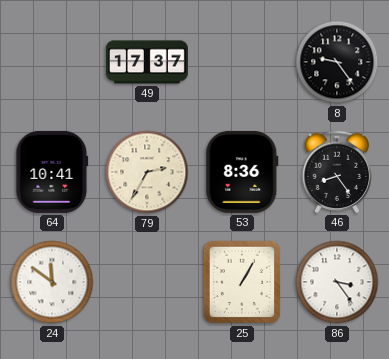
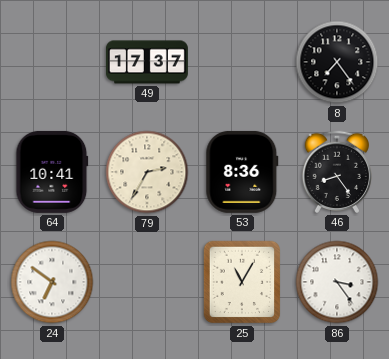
8: 9:24 -> 7:24
24: 11:51 -> 6:51
25: 1:05 -> 11:05
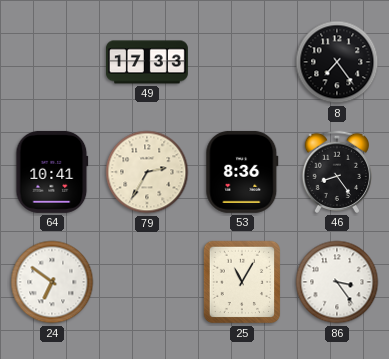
49: 17:37 -> 17:33
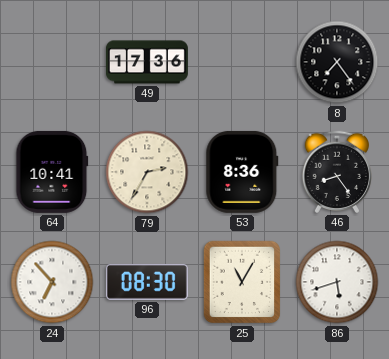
49: 17:33 -> 17:36
24: 6:51 -> 6:53
96: none -> 08:30
86: 3:24 -> 5:42
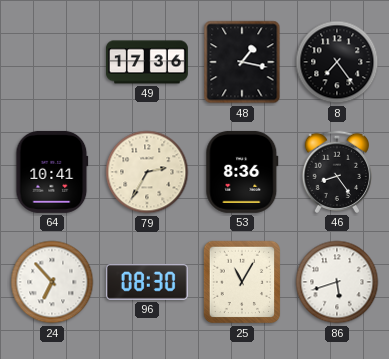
48: none -> 1:17
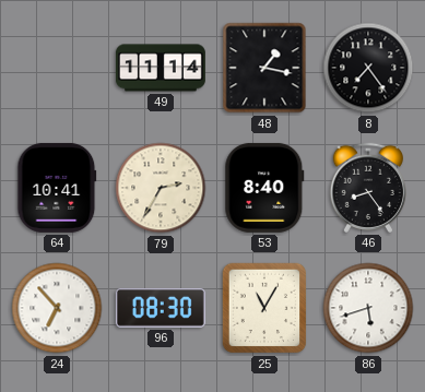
49: 17:36 -> 11:14
53: 8:36 -> 8:40
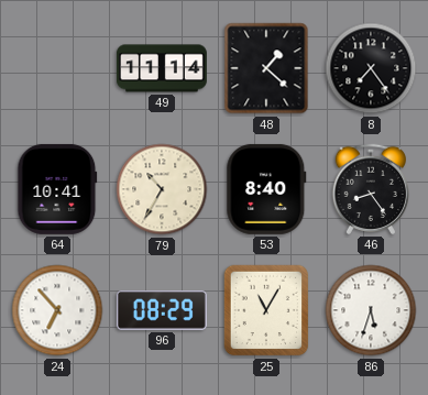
48: 1:17 -> 1:22
79: 2:35 -> 10:35
96: 08:30 -> 08:29
86: 5:42 -> 5:33
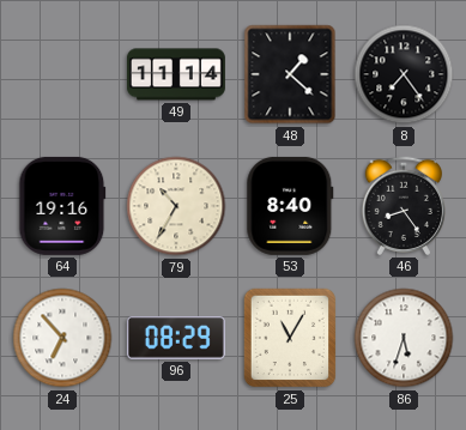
64: 10:41 -> 19:16
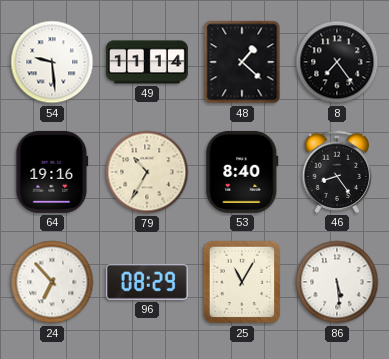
54: none -> 9:29
86: 5:33 -> 5:29
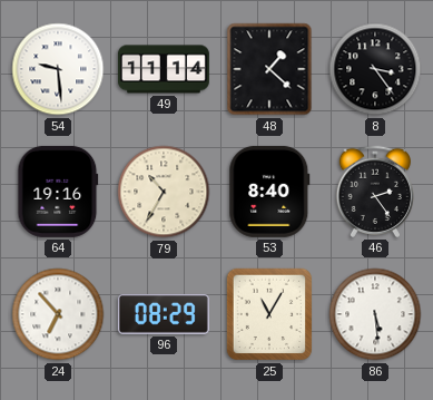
8: 7:24 -> 3:24
46: 8:24 -> 2:24
